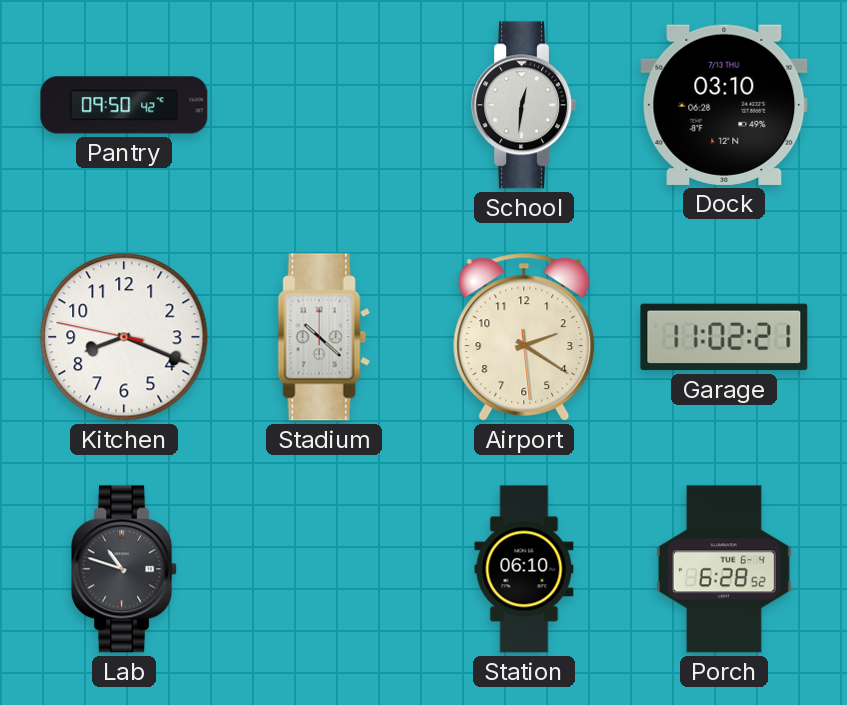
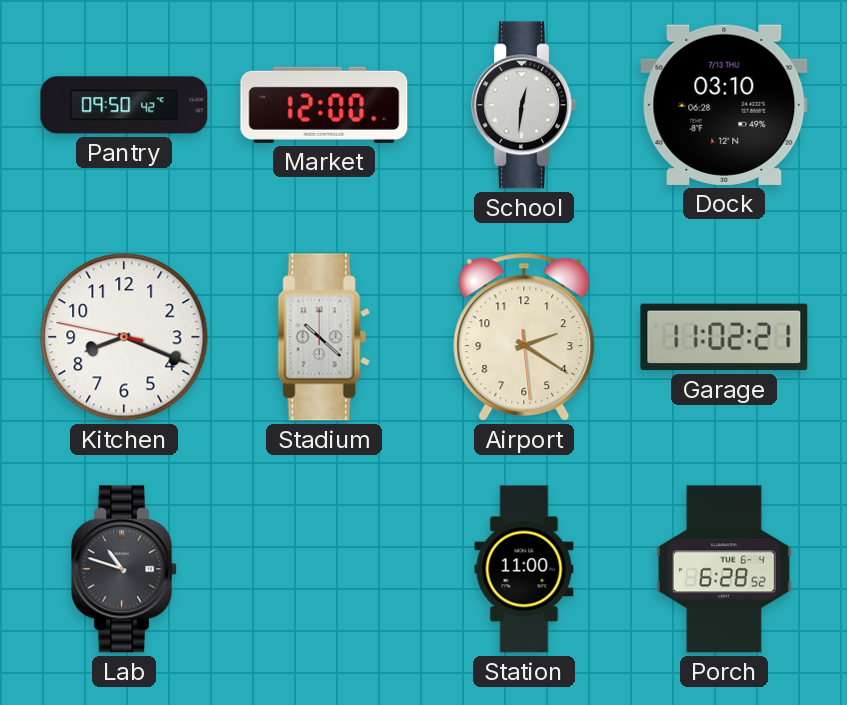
Market: none -> 12:00
Station: 06:10 -> 11:00
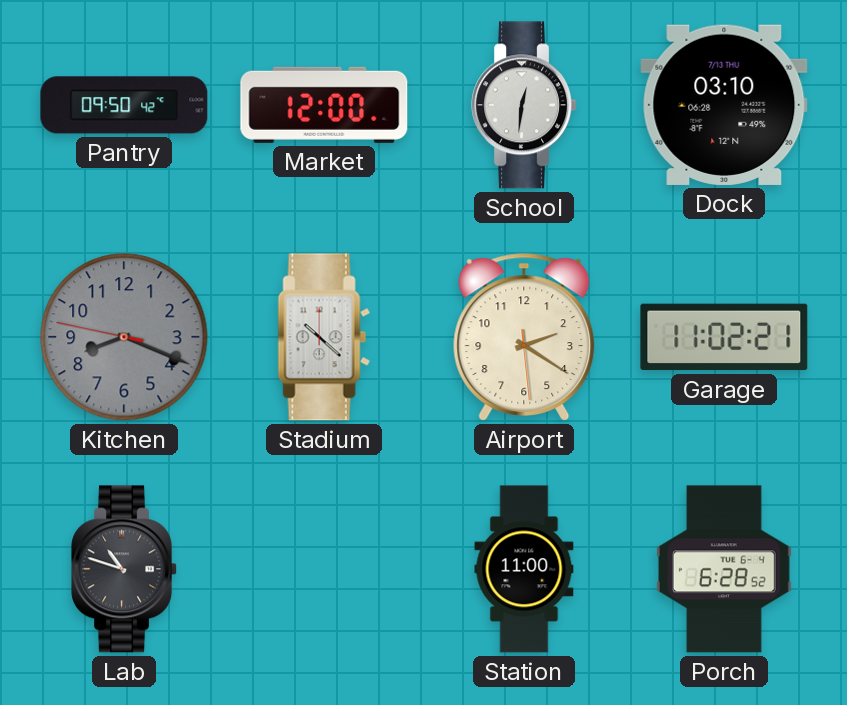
Kitchen dial: white -> grey
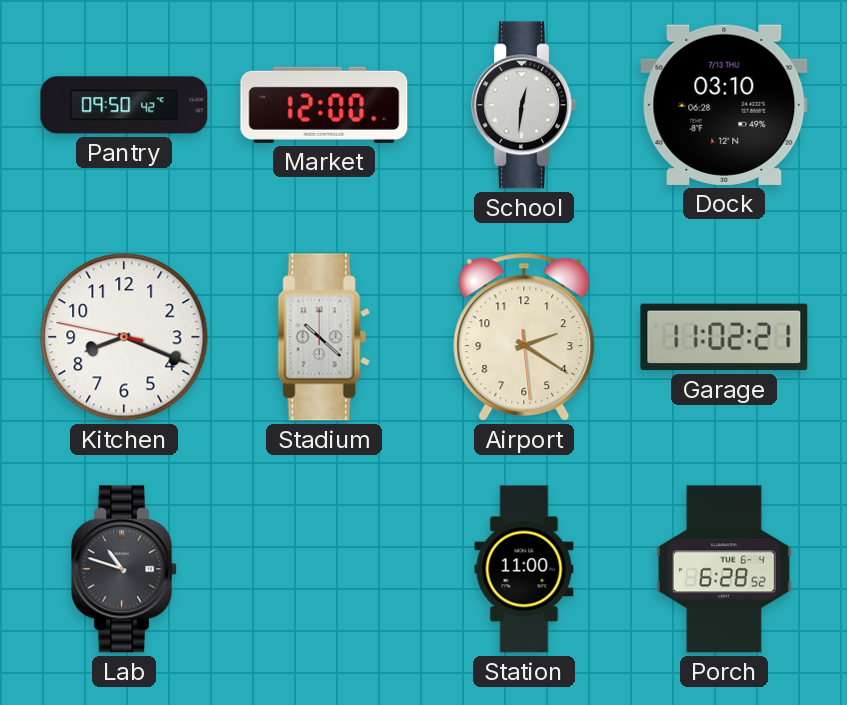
Kitchen dial: grey -> white
